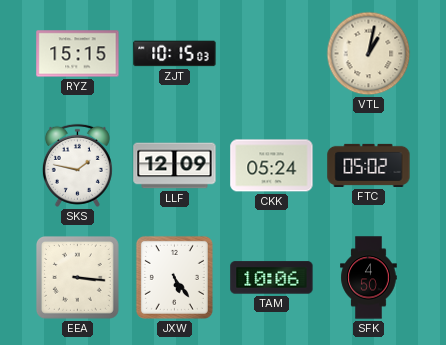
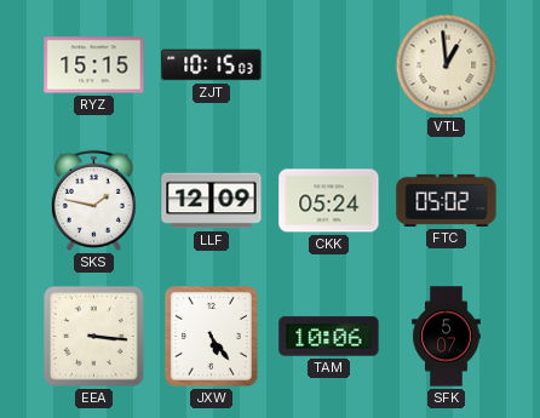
VTL: 1:02 -> 12:59
SFK: 4:50 -> 5:07
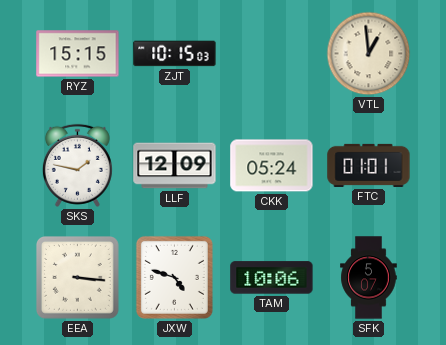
FTC: 05:02 -> 01:01
JXW: 5:24 -> 4:48
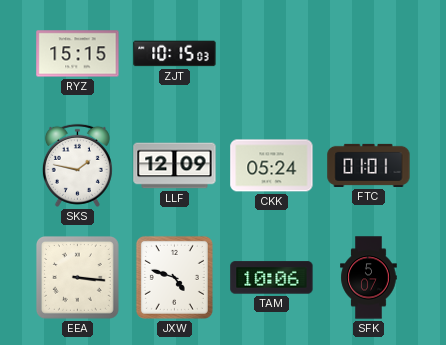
VTL: 12:59 -> none
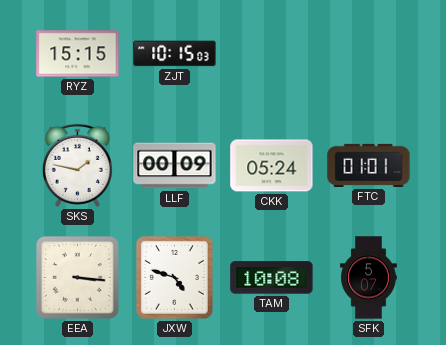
LLF: 12:09 -> 00:09
TAM: 10:06 -> 10:08
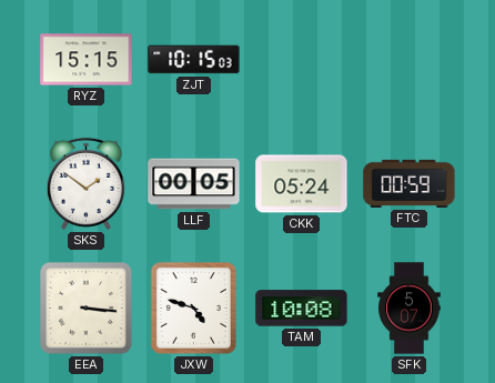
SKS: 1:47 -> 1:51
LLF: 00:09 -> 00:05
FTC: 01:01 -> 00:59
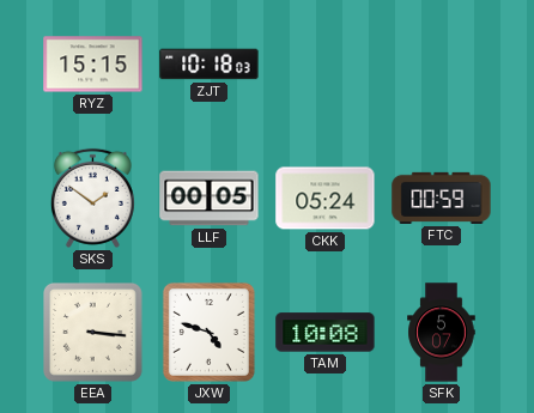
ZJT: 10:15 -> 10:18
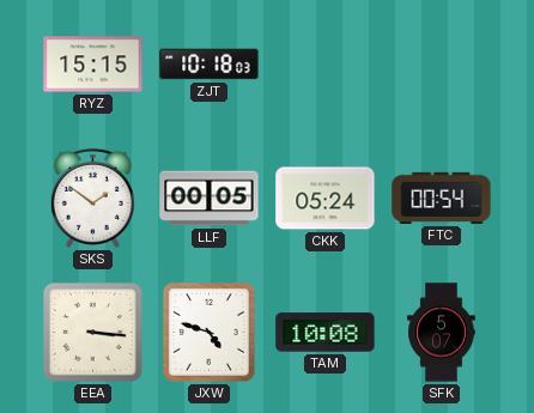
FTC: 00:59 -> 00:54
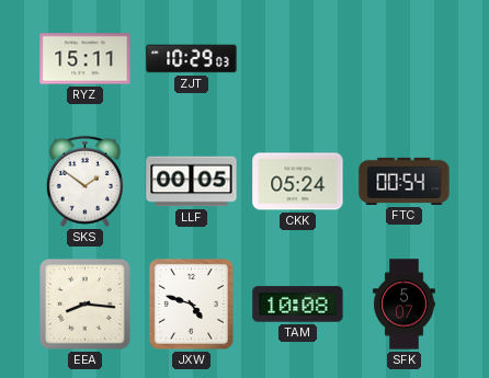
RYZ: 15:15 -> 15:11
ZJT: 10:18 -> 10:29
EEA: 3:16 -> 8:16
